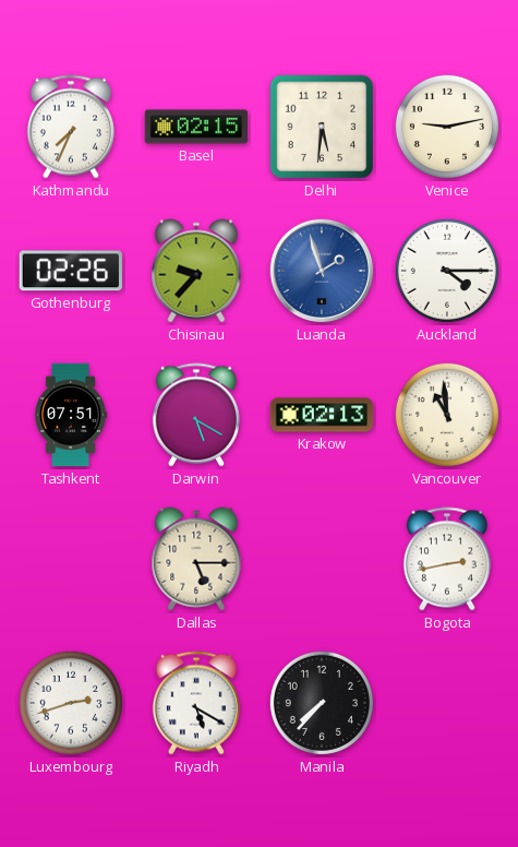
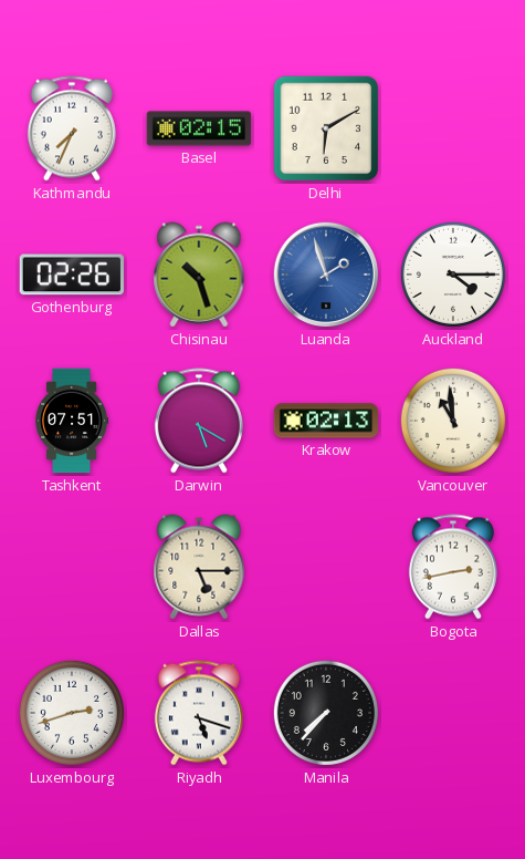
Delhi: 5:31 -> 6:10
Venice: 9:13 -> none
Chisinau: 9:37 -> 10:27
Riyadh: 5:20 -> 5:18
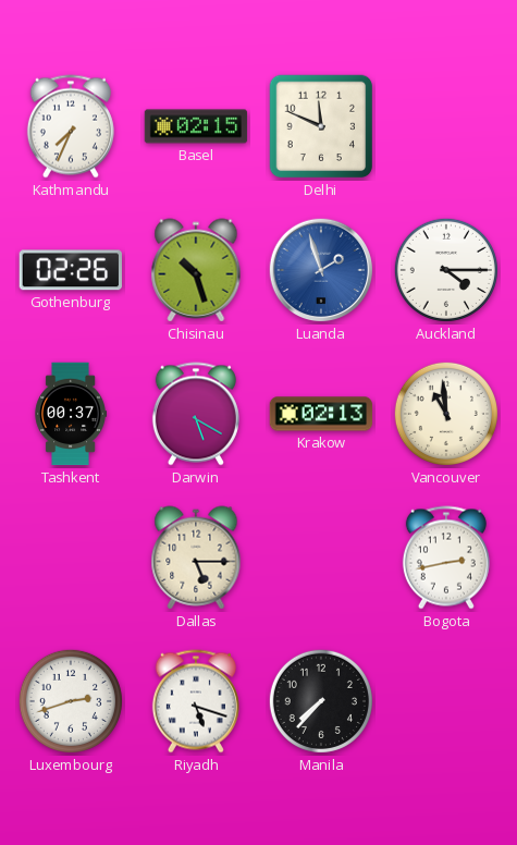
Delhi: 6:10 -> 11:49
Tashkent: 07:51 -> 00:37
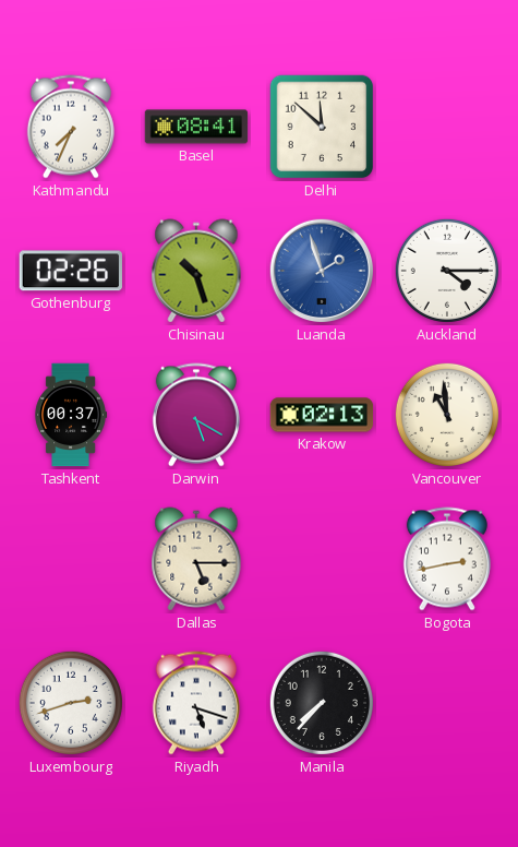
Basel: 02:15 -> 08:41
Delhi: 11:49 -> 11:52
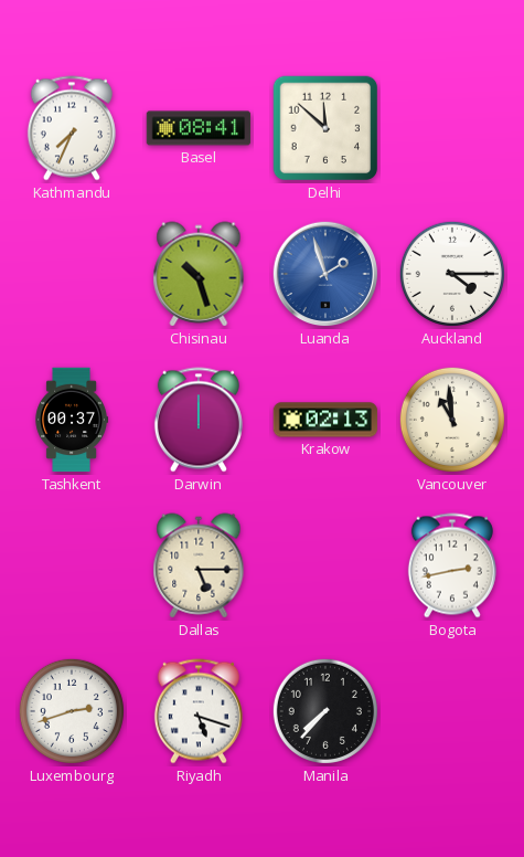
Gothenburg: 02:26 -> none
Darwin: 5:20 -> 12:00
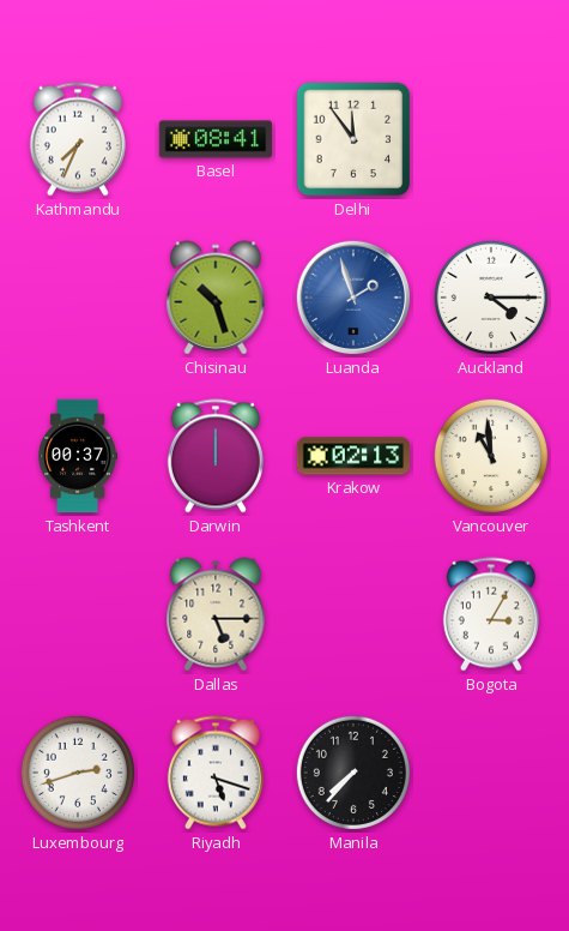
Delhi: 11:52 -> 11:54
Bogota: 2:43 -> 3:05
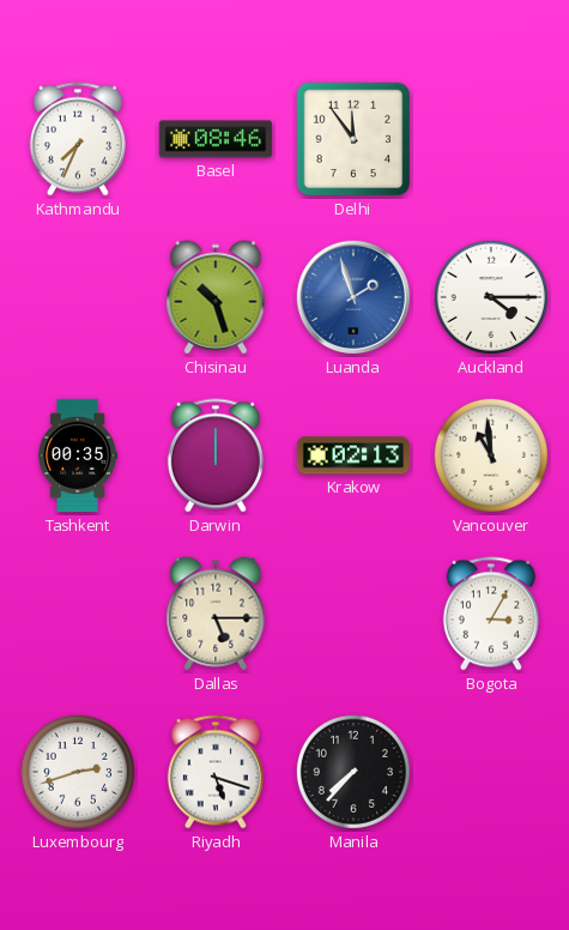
Basel: 08:41 -> 08:46
Tashkent: 00:37 -> 00:35
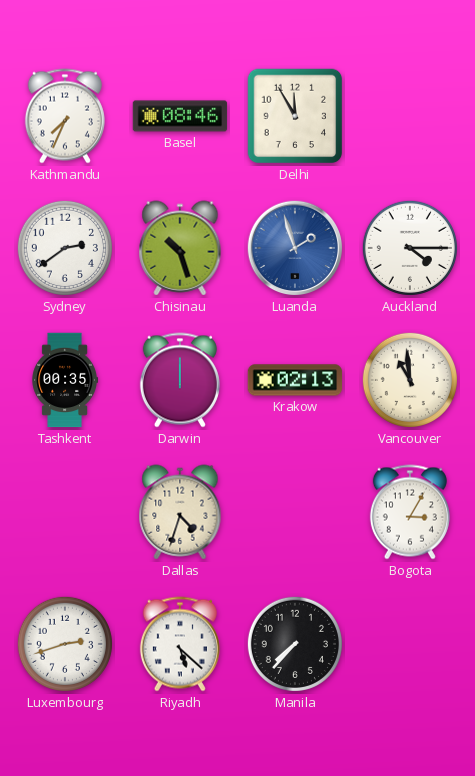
Delhi: 11:54 -> 11:55
Sydney: none -> 2:39
Dallas: 5:15 -> 4:33
Riyadh: 5:18 -> 5:22
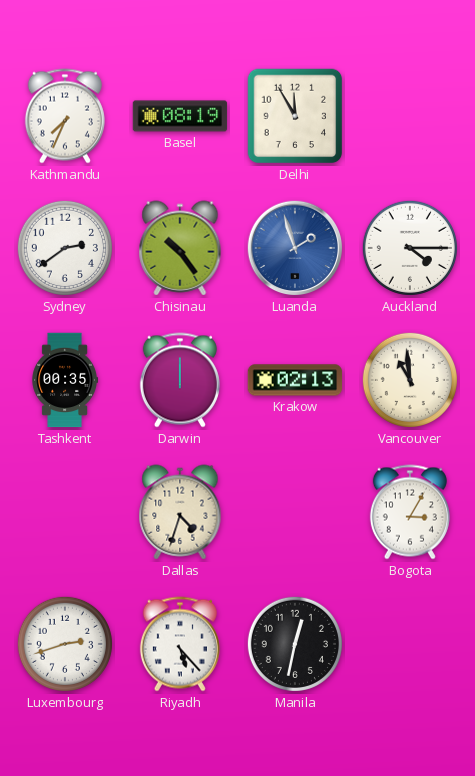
Basel: 08:46 -> 08:19
Chisinau: 10:27 -> 10:24
Riyadh: 5:22 -> 5:23
Manila: 7:37 -> 12:32
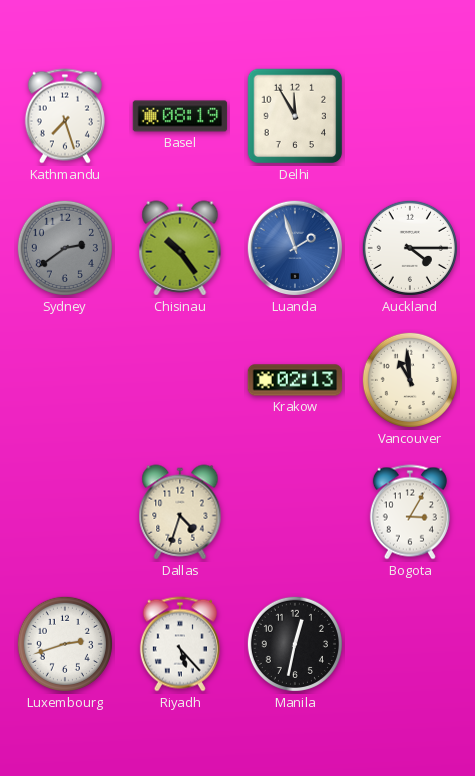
Kathmandu: 7:34 -> 7:27
Sydney dial: white -> grey
Tashkent: 00:35 -> none
Darwin: 12:00 -> none
